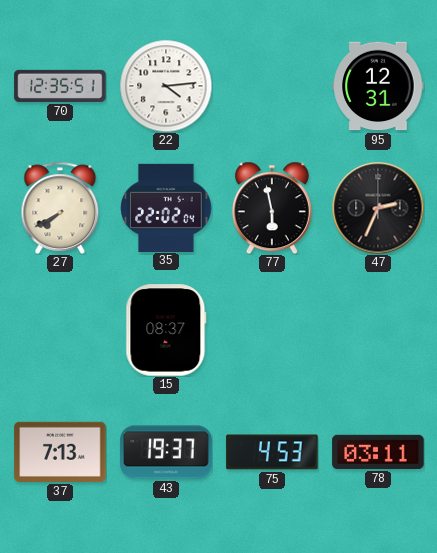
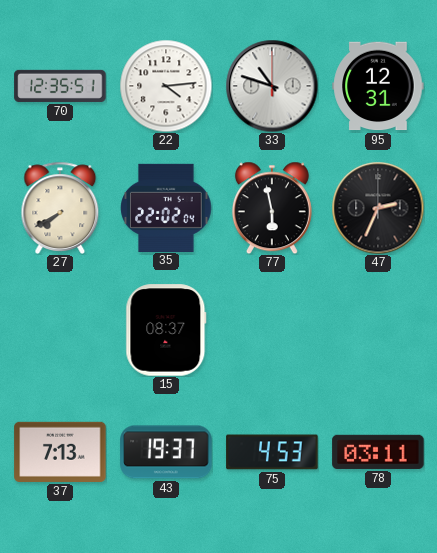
33: none -> 10:48
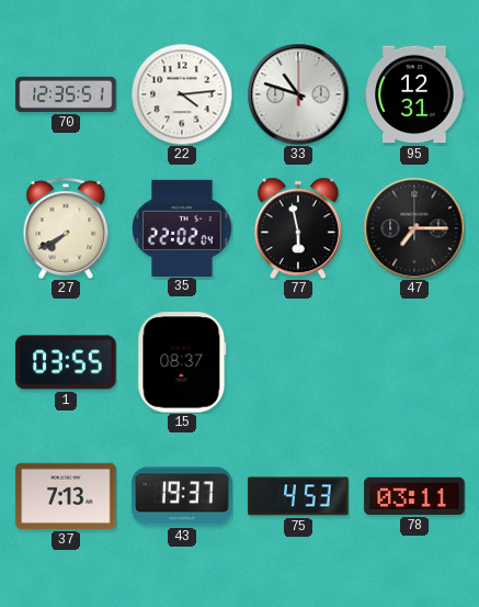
47: 2:34 -> 7:15
1: none -> 03:55
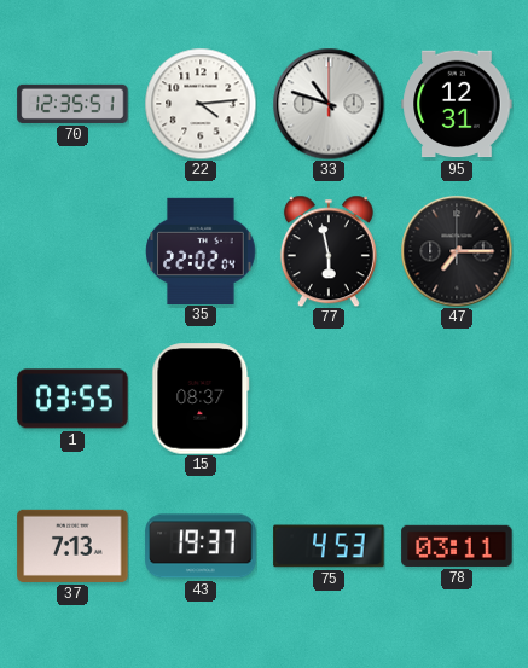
27: 7:40 -> none
